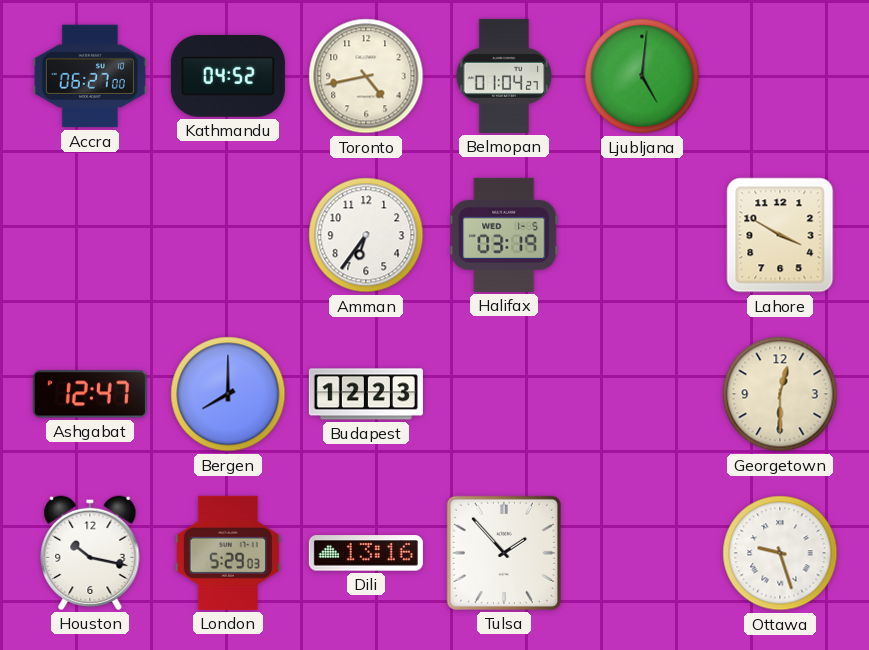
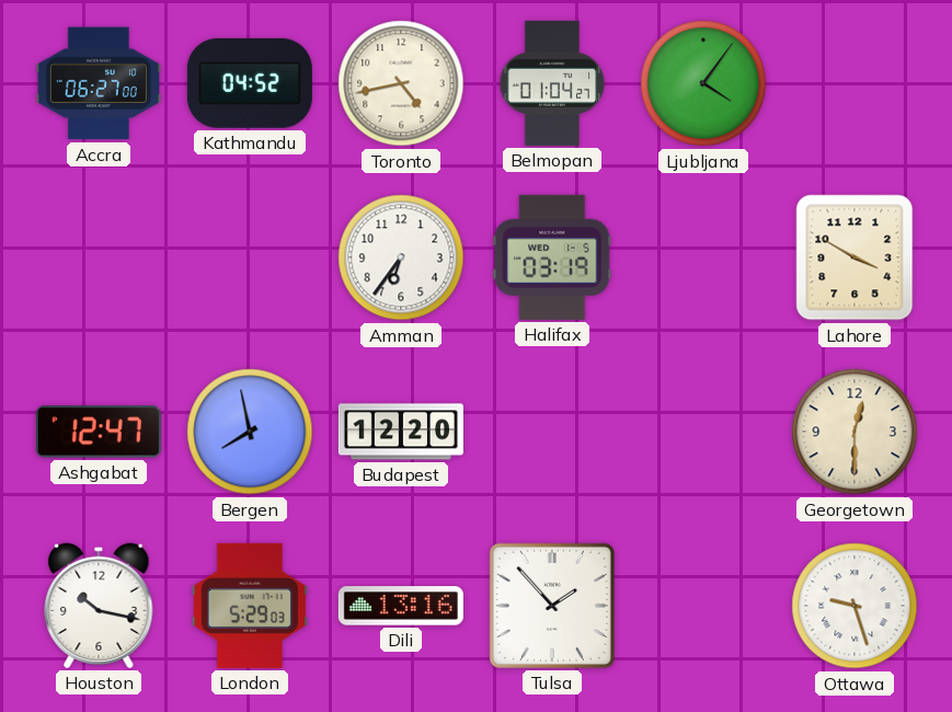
Ljubljana: 5:01 -> 4:06
Bergen: 8:00 -> 7:58
Budapest: 12:23 -> 12:20
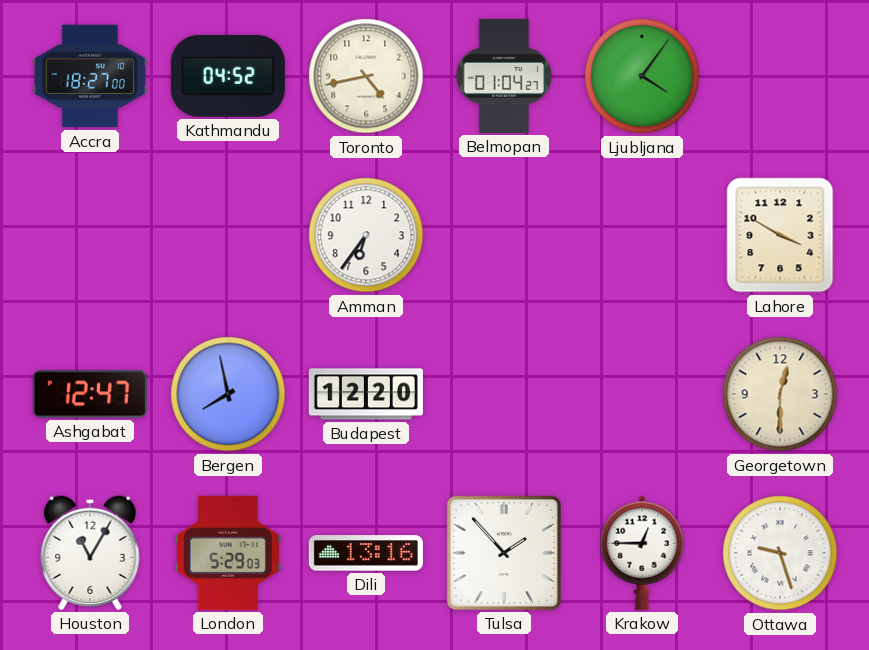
Accra: 06:27 -> 18:27
Halifax: 03:19 -> none
Houston: 10:17 -> 11:05
Krakow: none -> 12:45
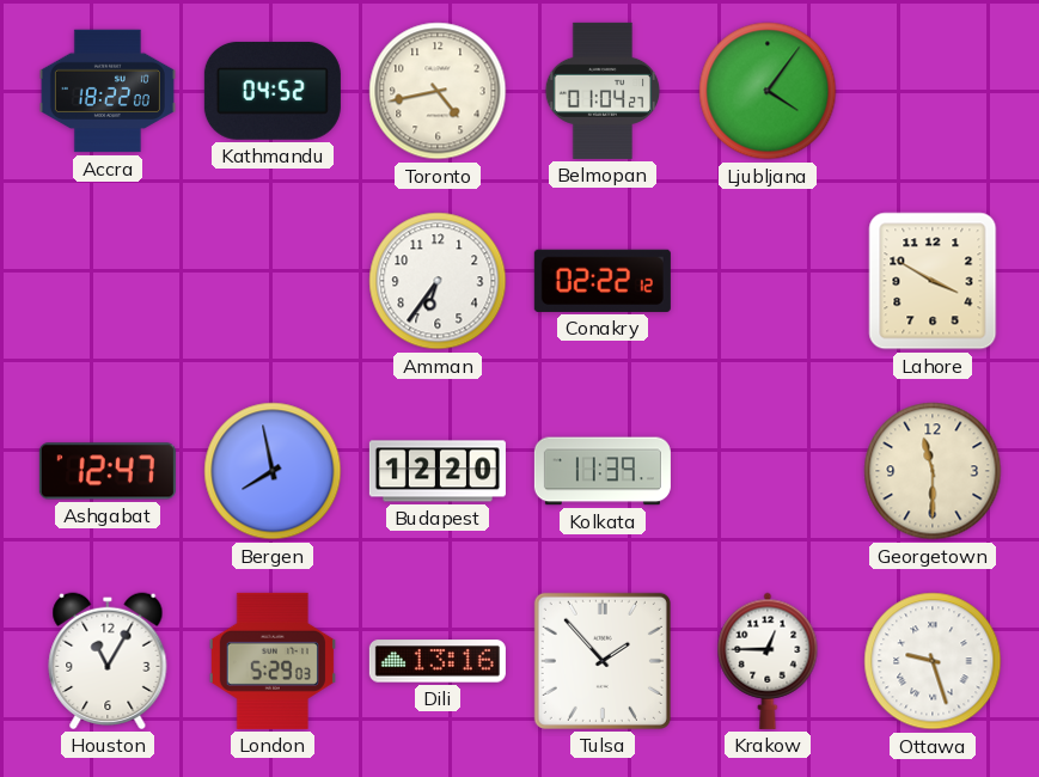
Accra: 18:27 -> 18:22
Conakry: none -> 02:22
Kolkata: none -> 11:39
Georgetown: 12:30 -> 11:30
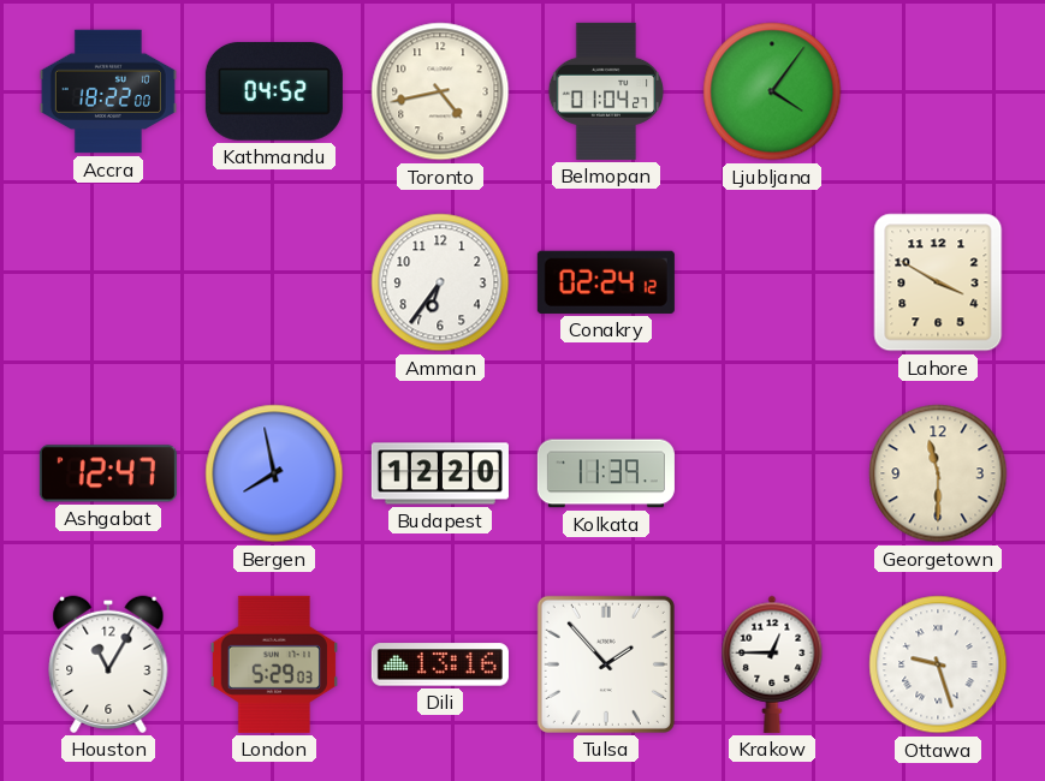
Conakry: 02:22 -> 02:24
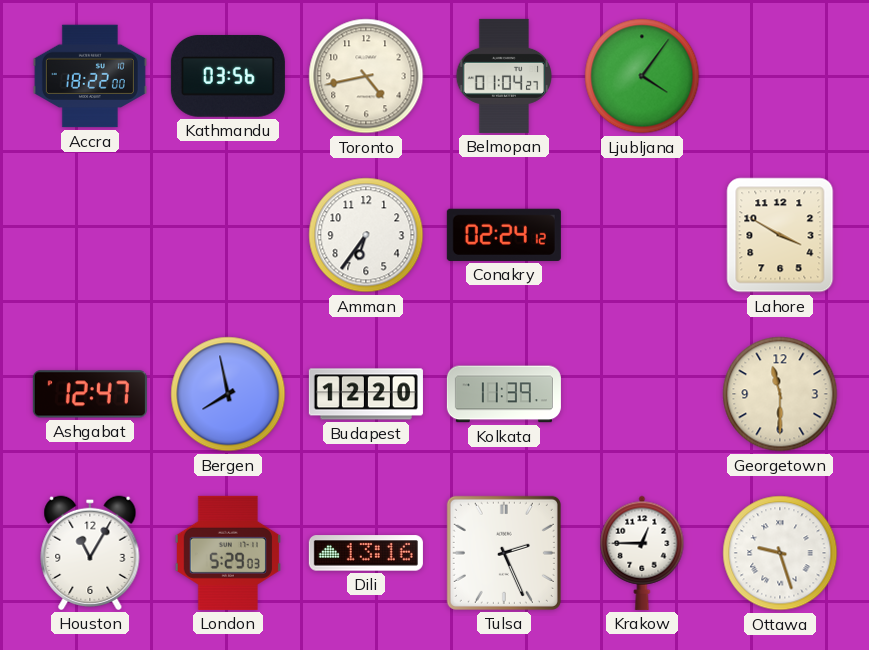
Kathmandu: 04:52 -> 03:56
Tulsa: 1:53 -> 2:26
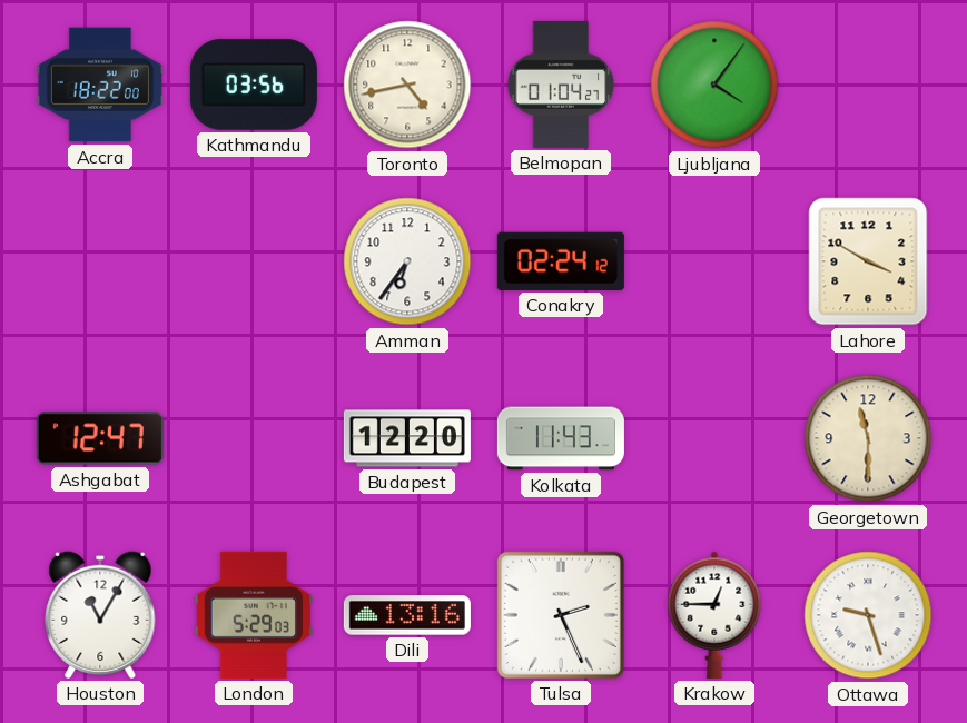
Bergen: 7:58 -> none
Kolkata: 11:39 -> 11:43
